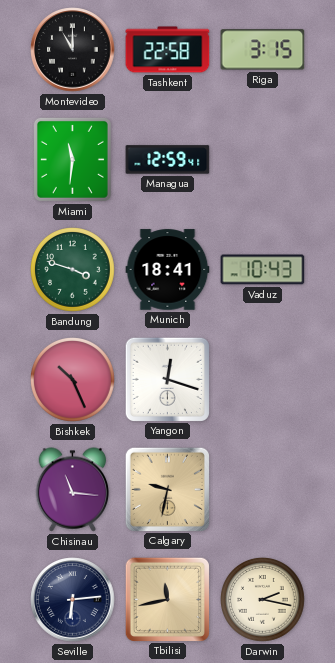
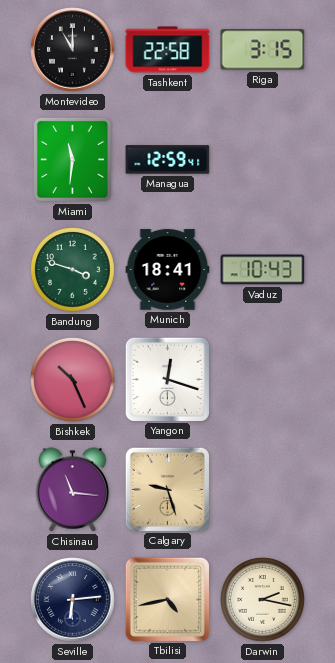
Calgary: 9:32 -> 9:27
Tbilisi: 11:43 -> 4:43
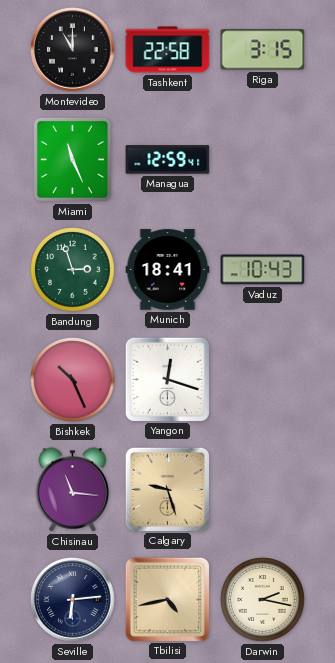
Miami: 11:31 -> 11:26
Bandung: 3:48 -> 2:57
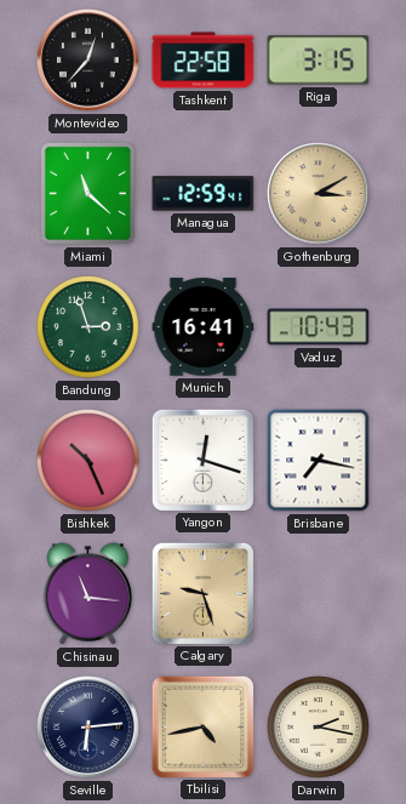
Montevideo: 11:00 -> 12:37
Miami: 11:26 -> 11:22
Gothenburg: none -> 3:10
Munich: 18:41 -> 16:41
Brisbane: none -> 7:17
